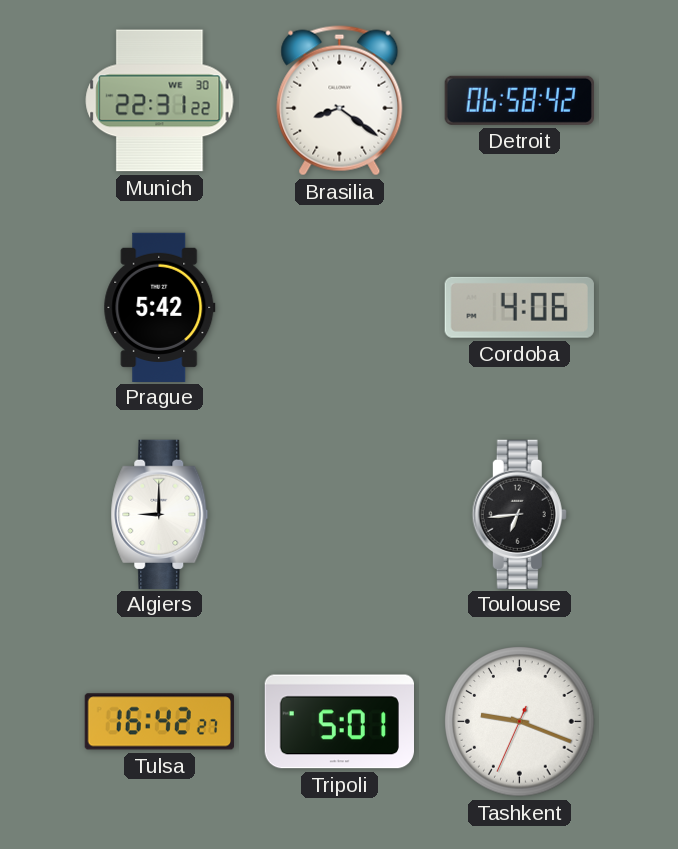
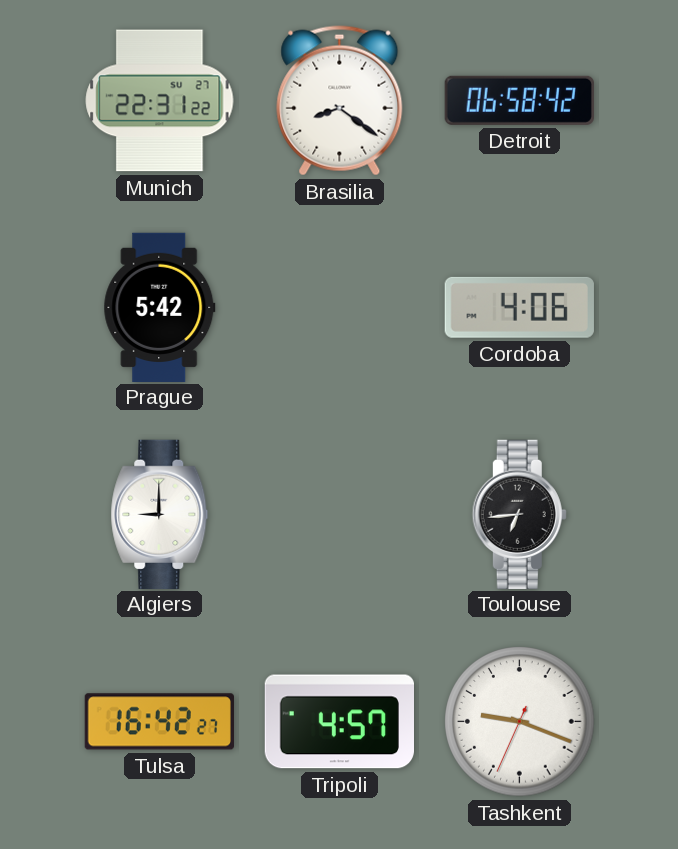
Munich date: WE 30 -> SU 27
Tripoli: 5:01 -> 4:57
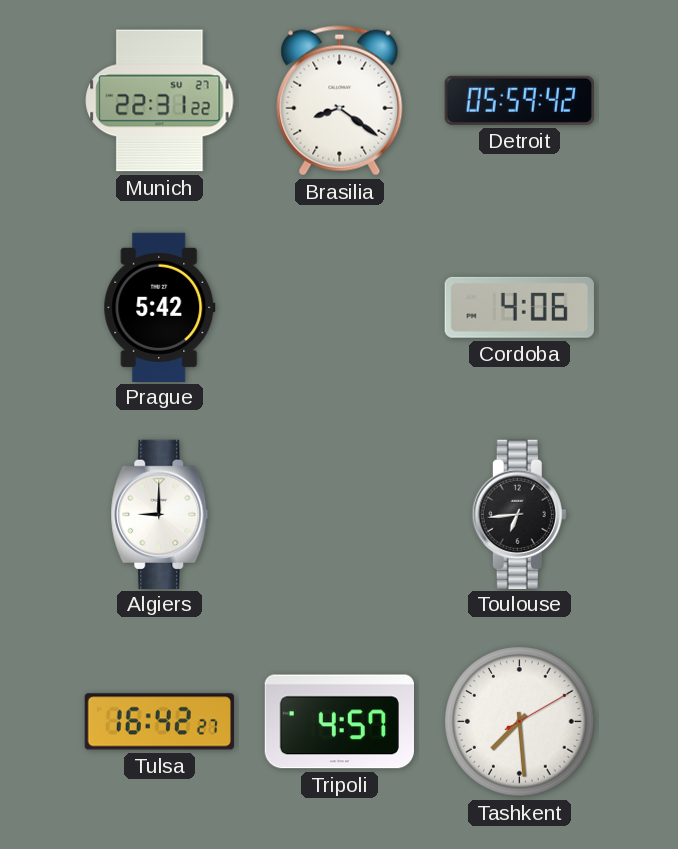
Detroit: 06:58 -> 05:59
Tashkent: 9:18 -> 7:29
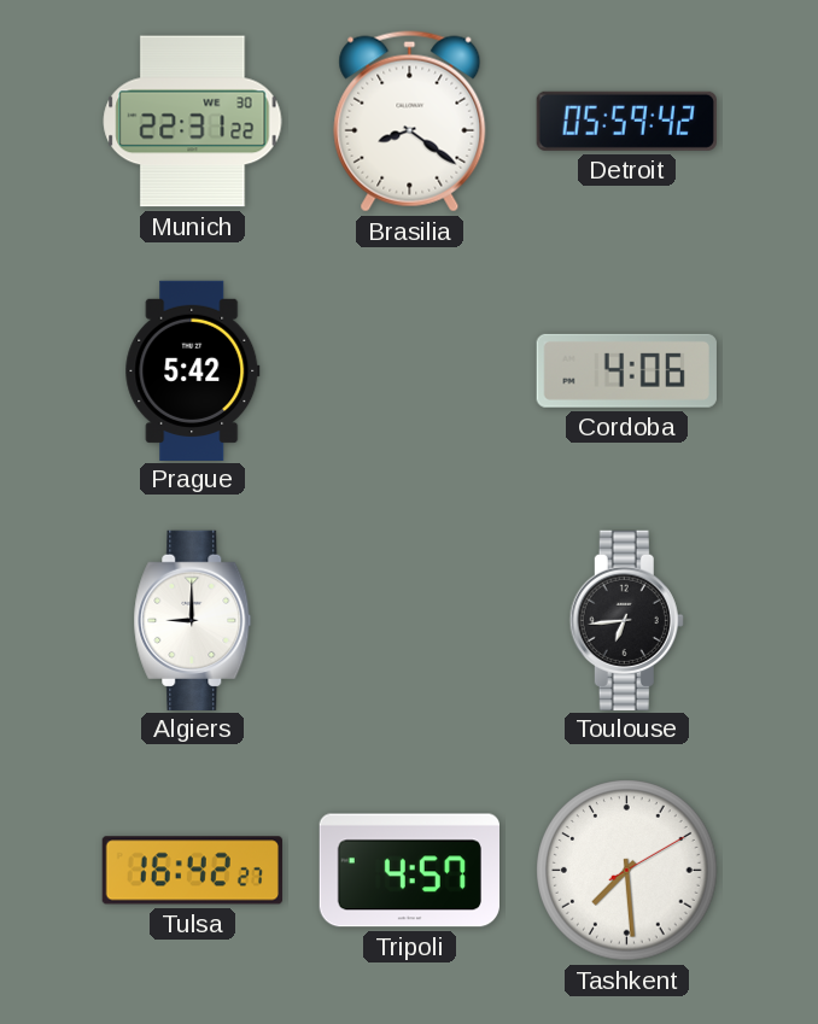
Munich date: SU 27 -> WE 30
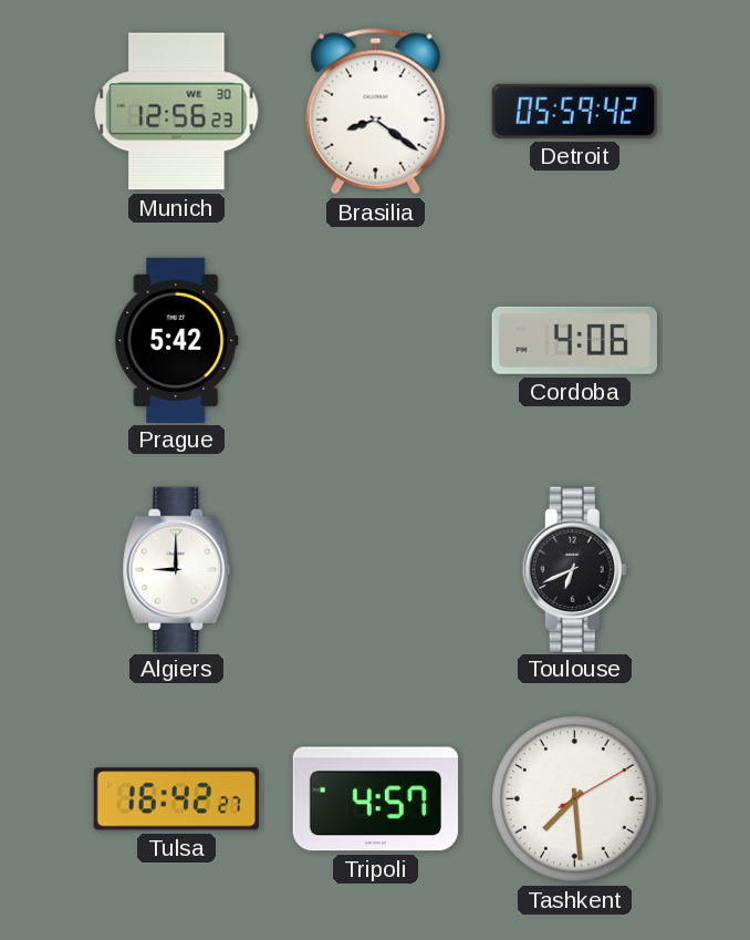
Munich: 22:31 -> 12:56
Toulouse: 6:44 -> 6:41
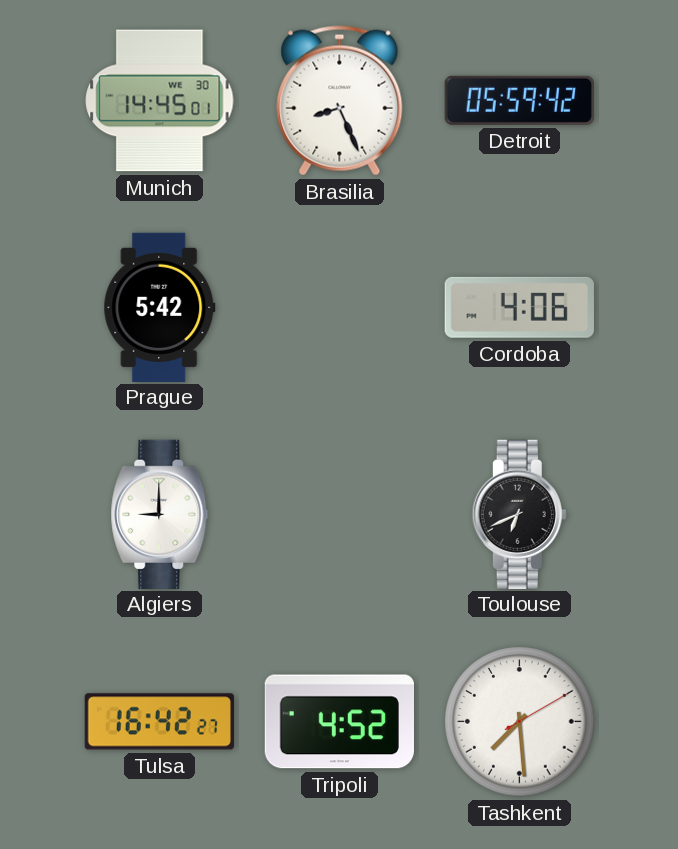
Munich: 12:56 -> 14:45
Brasilia: 8:21 -> 8:26
Tripoli: 4:57 -> 4:52
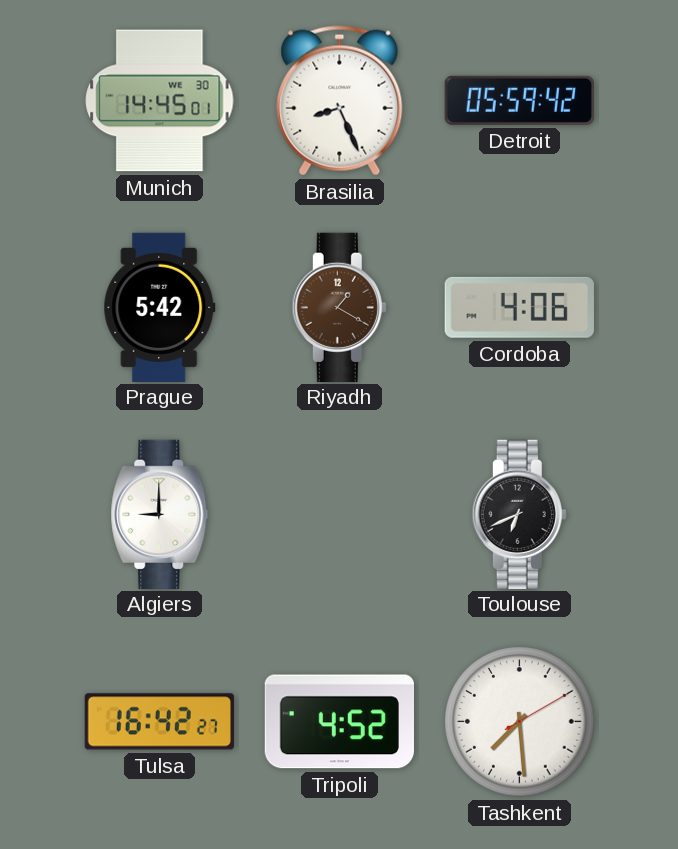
Riyadh: none -> 1:20
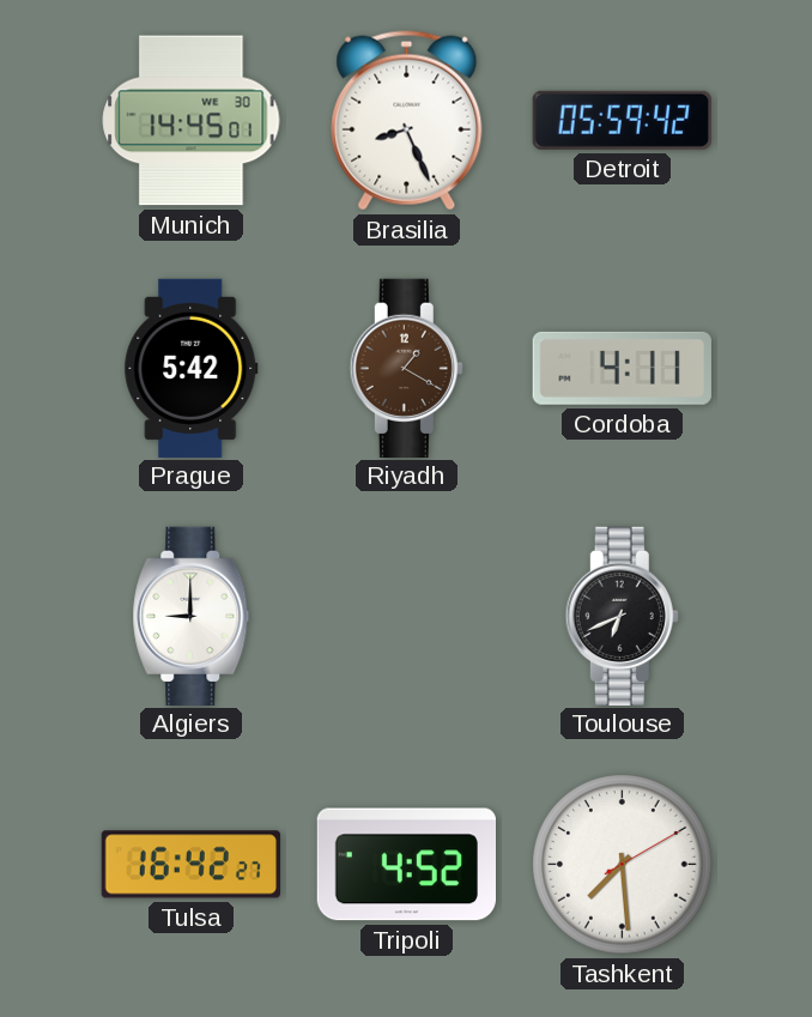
Cordoba: 4:06 -> 4:11
